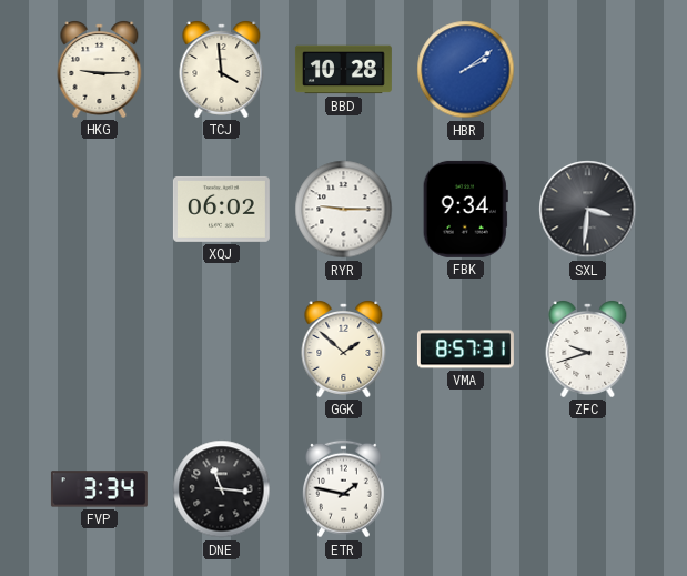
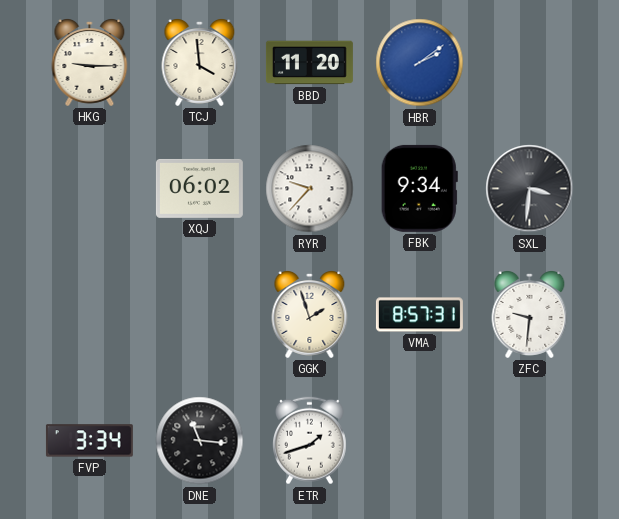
BBD: 10:28 -> 11:20
RYR: 9:15 -> 9:37
GGK: 1:52 -> 1:57
ZFC: 9:42 -> 9:31
ETR: 1:47 -> 1:42
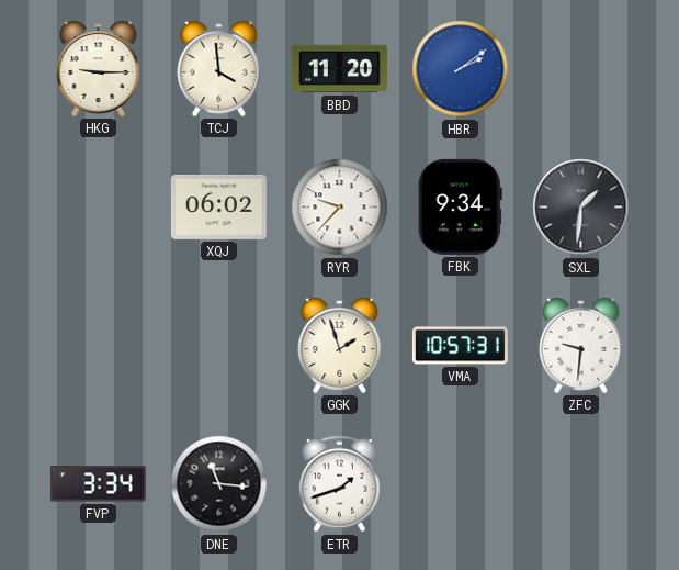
SXL: 3:31 -> 1:31
VMA: 8:57 -> 10:57
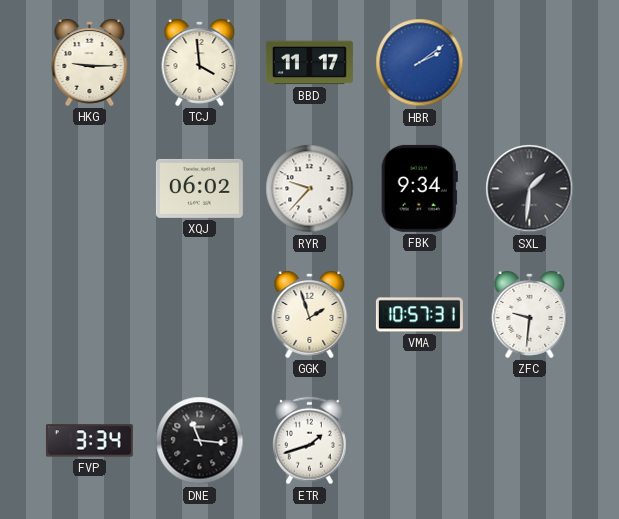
BBD: 11:20 -> 11:17
